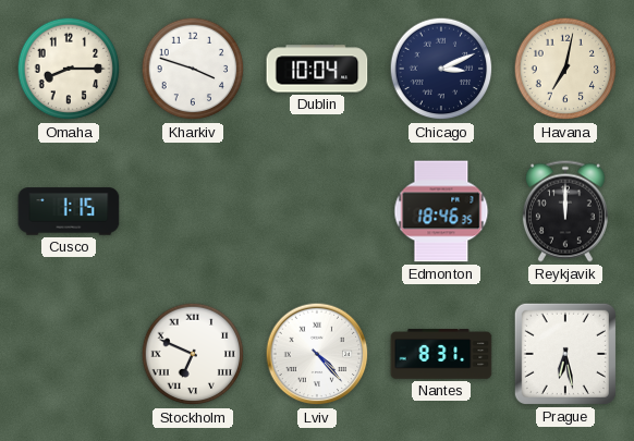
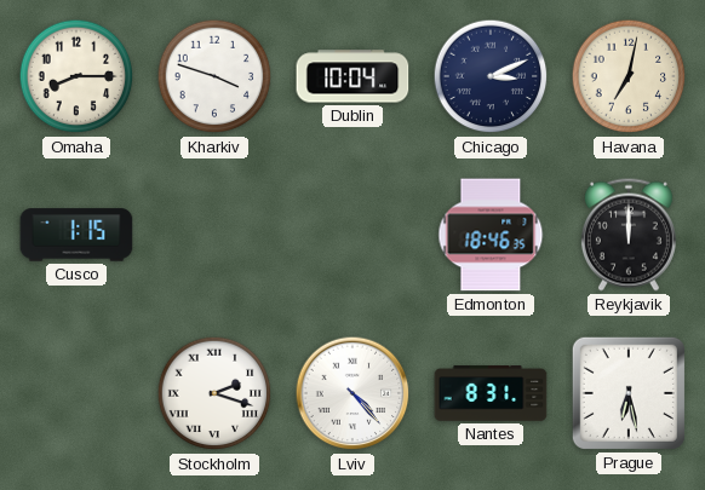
Stockholm: 6:49 -> 2:18
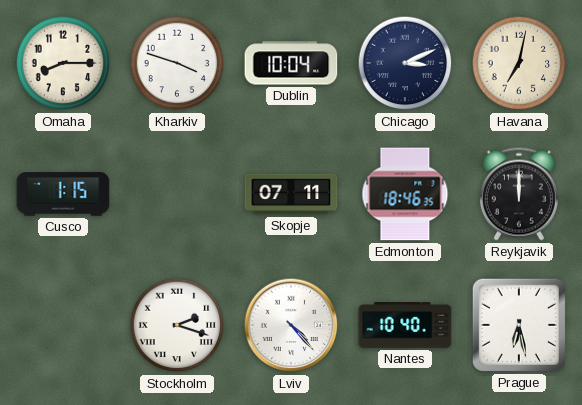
Skopje: none -> 07:11
Nantes: 8:31 -> 10:40
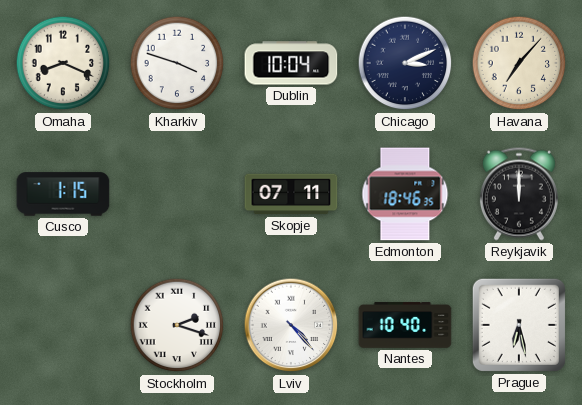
Omaha: 8:15 -> 8:19
Havana: 7:02 -> 7:07
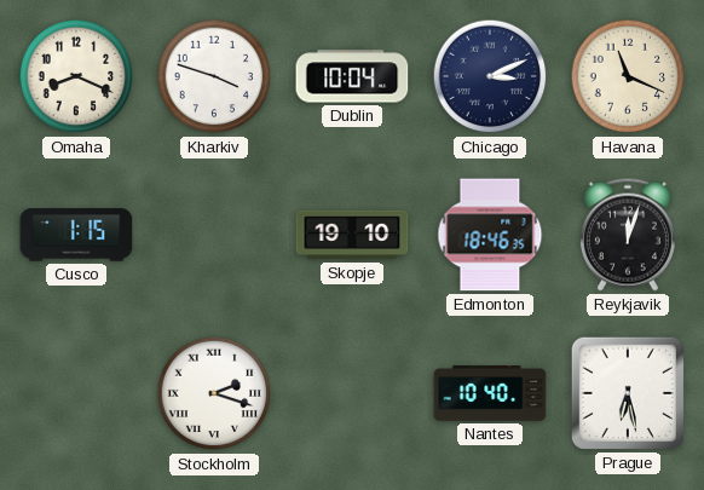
Havana: 7:07 -> 11:19
Skopje: 07:11 -> 19:10
Reykjavik: 12:00 -> 12:03
Lviv: 4:23 -> none
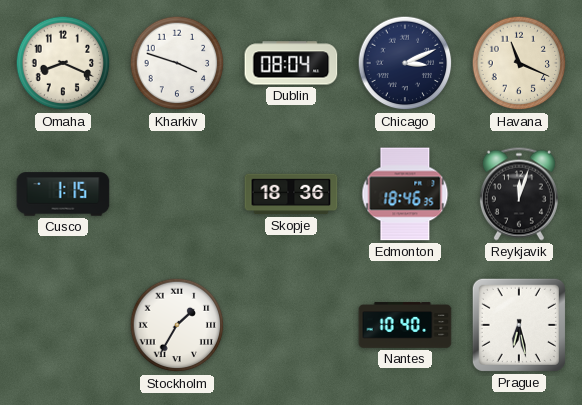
Dublin: 10:04 -> 08:04
Skopje: 19:10 -> 18:36
Stockholm: 2:18 -> 1:35
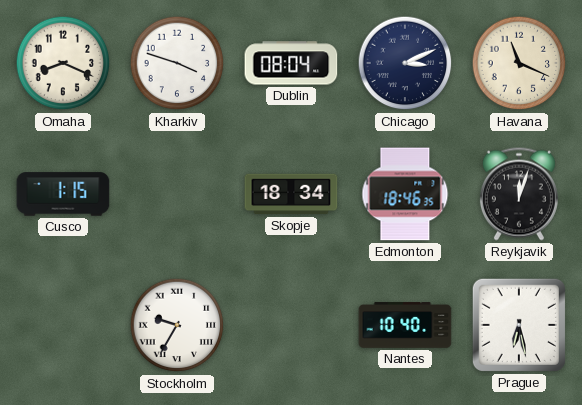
Skopje: 18:36 -> 18:34
Stockholm: 1:35 -> 9:35
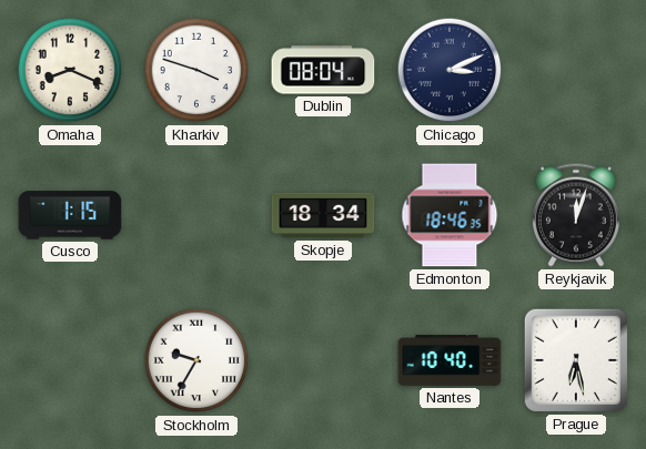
Havana: 11:19 -> none
